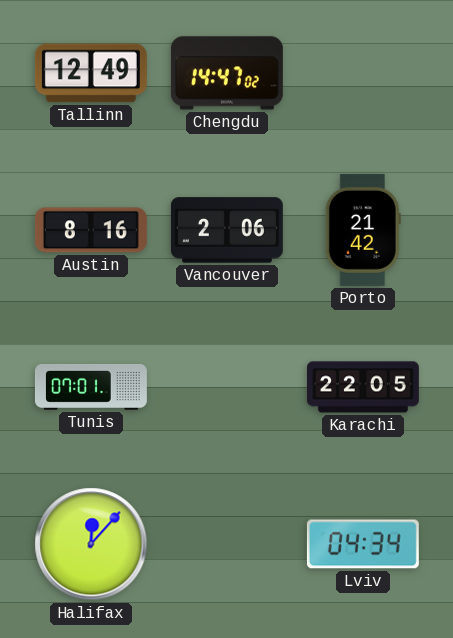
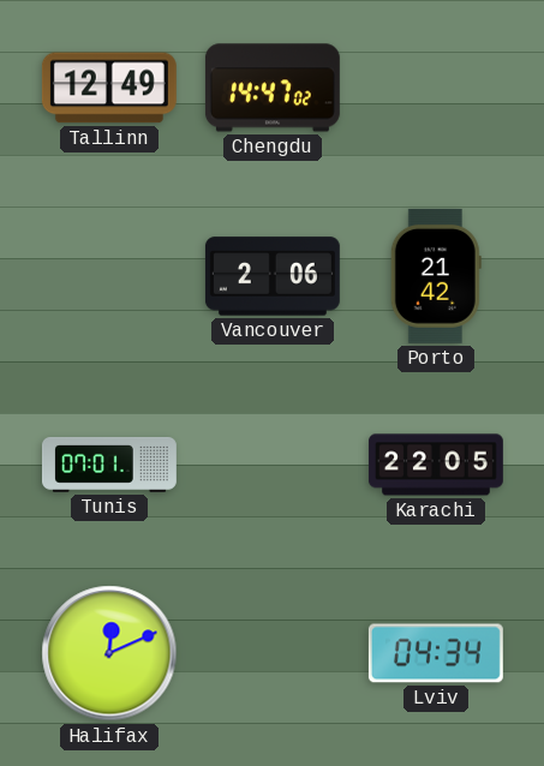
Austin: 8:16 -> none
Halifax: 12:07 -> 12:11
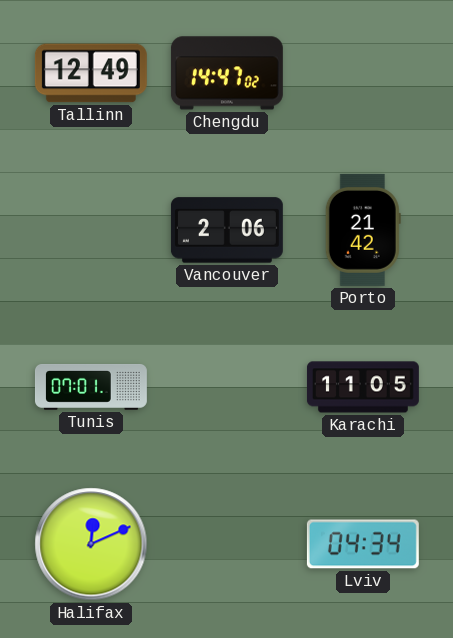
Karachi: 22:05 -> 11:05
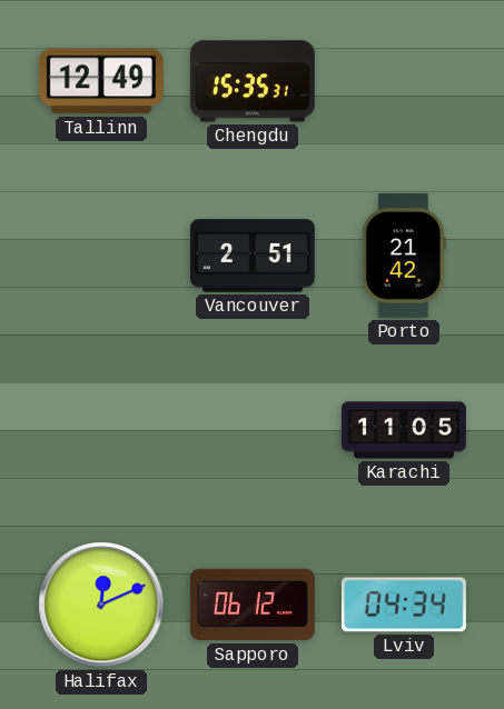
Chengdu: 14:47 -> 15:35
Vancouver: 2:06 -> 2:51
Tunis: 07:01 -> none
Sapporo: none -> 06:12
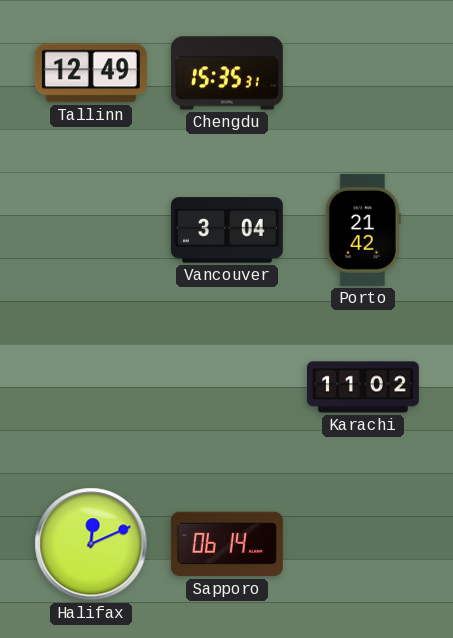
Vancouver: 2:51 -> 3:04
Karachi: 11:05 -> 11:02
Sapporo: 06:12 -> 06:14
Lviv: 04:34 -> none
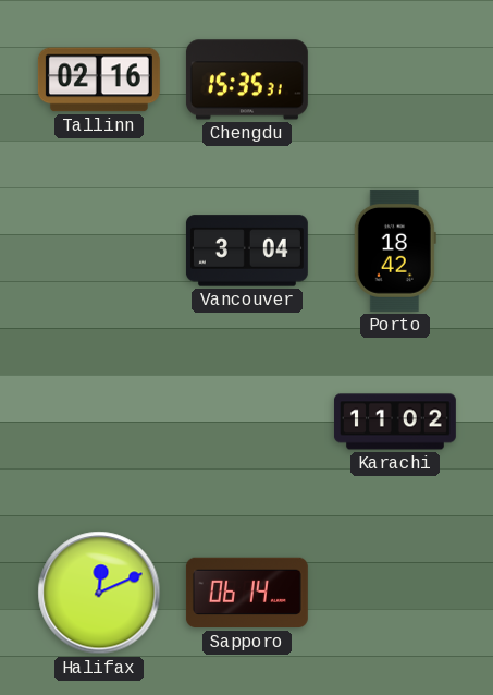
Tallinn: 12:49 -> 02:16
Porto: 21:42 -> 18:42
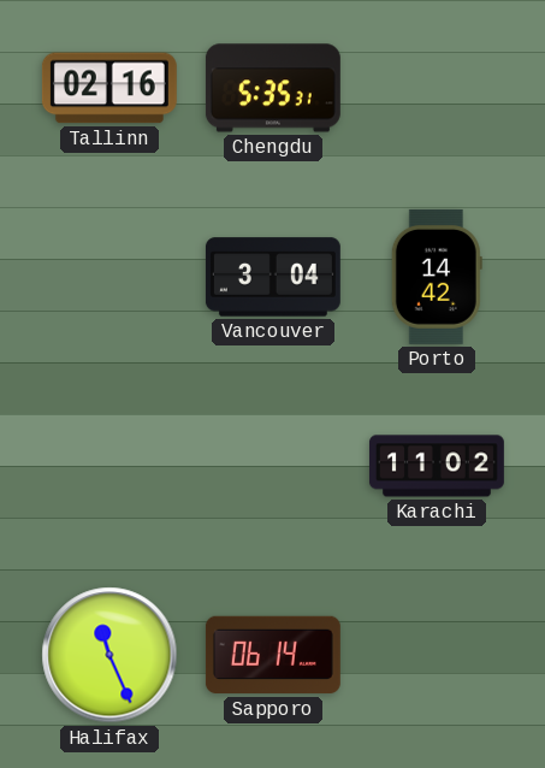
Chengdu: 15:35 -> 5:35
Porto: 18:42 -> 14:42
Halifax: 12:11 -> 11:26
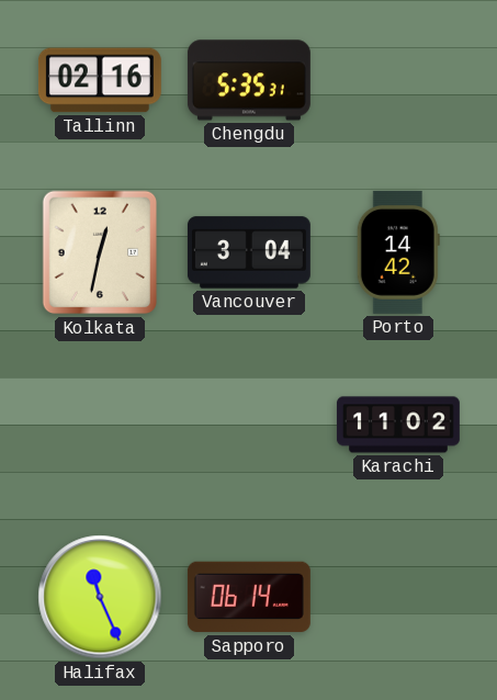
Kolkata: none -> 12:32
